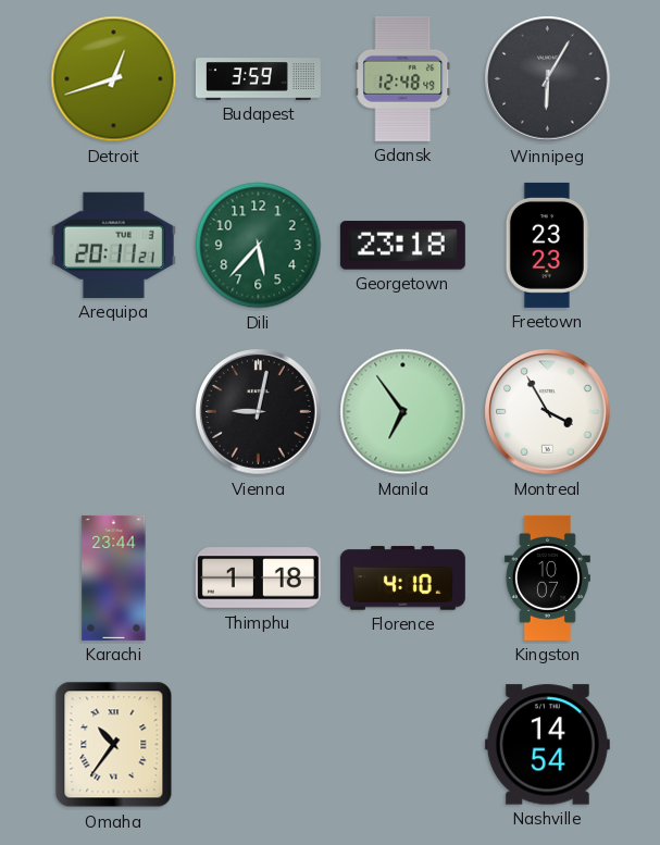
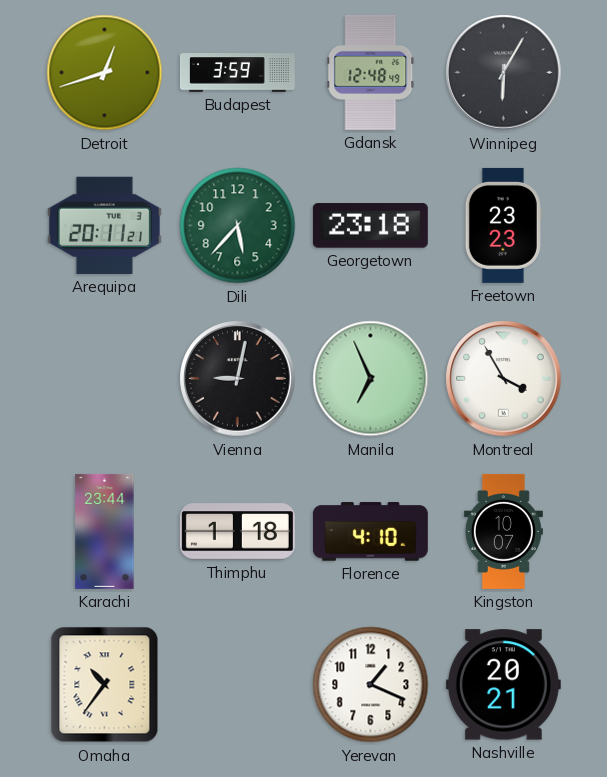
Manila: 6:54 -> 6:56
Yerevan: none -> 1:19
Nashville: 14:54 -> 20:21
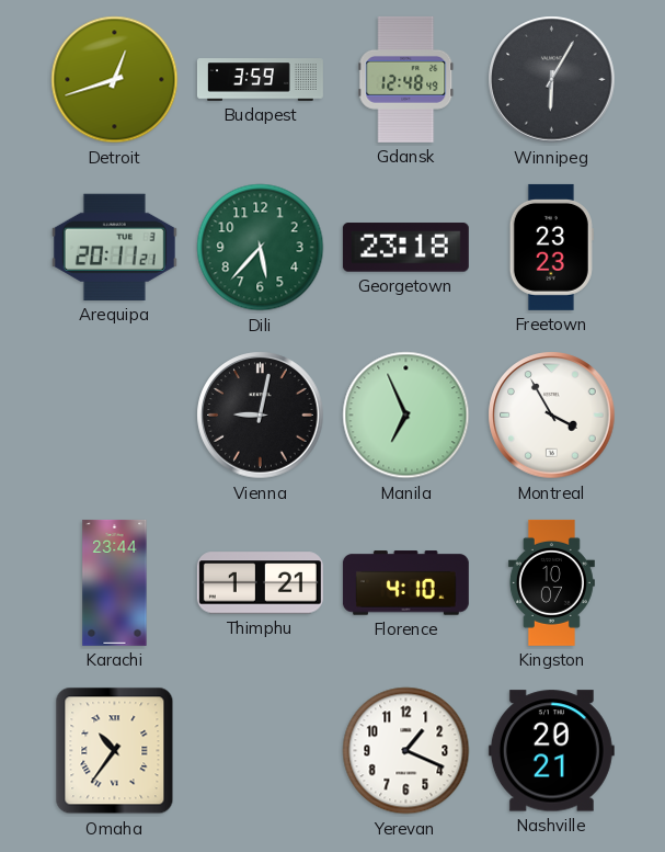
Thimphu: 1:18 -> 1:21
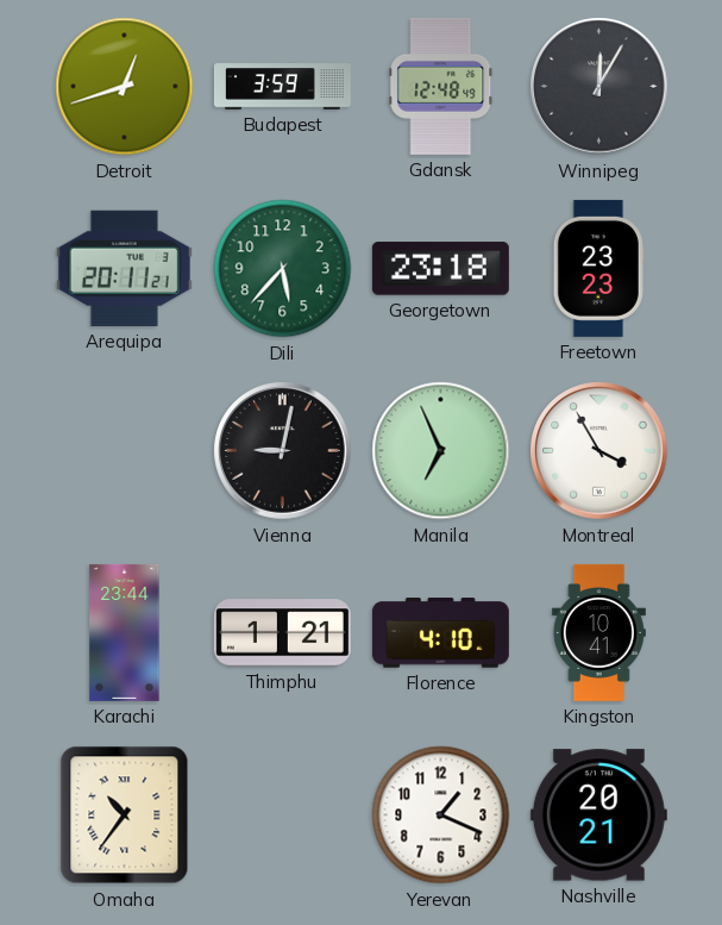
Winnipeg: 6:05 -> 12:05
Kingston: 10:07 -> 10:41
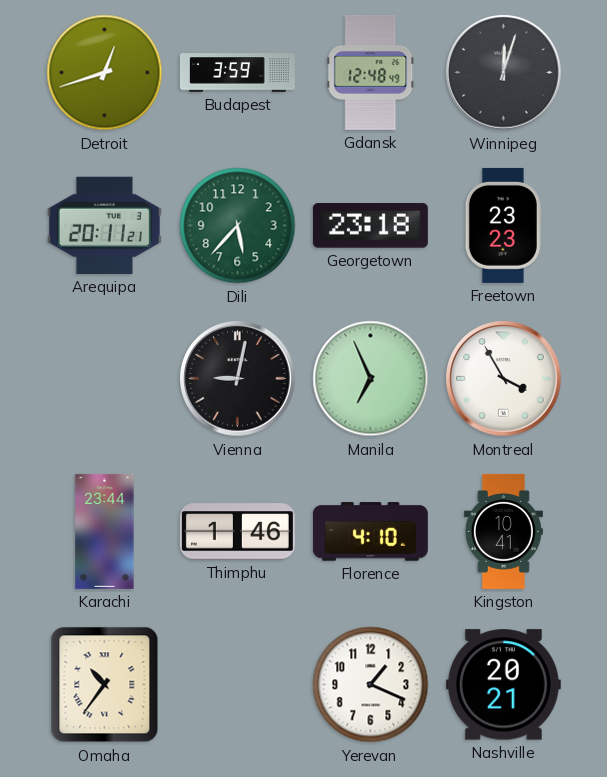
Winnipeg: 12:05 -> 12:03
Thimphu: 1:21 -> 1:46
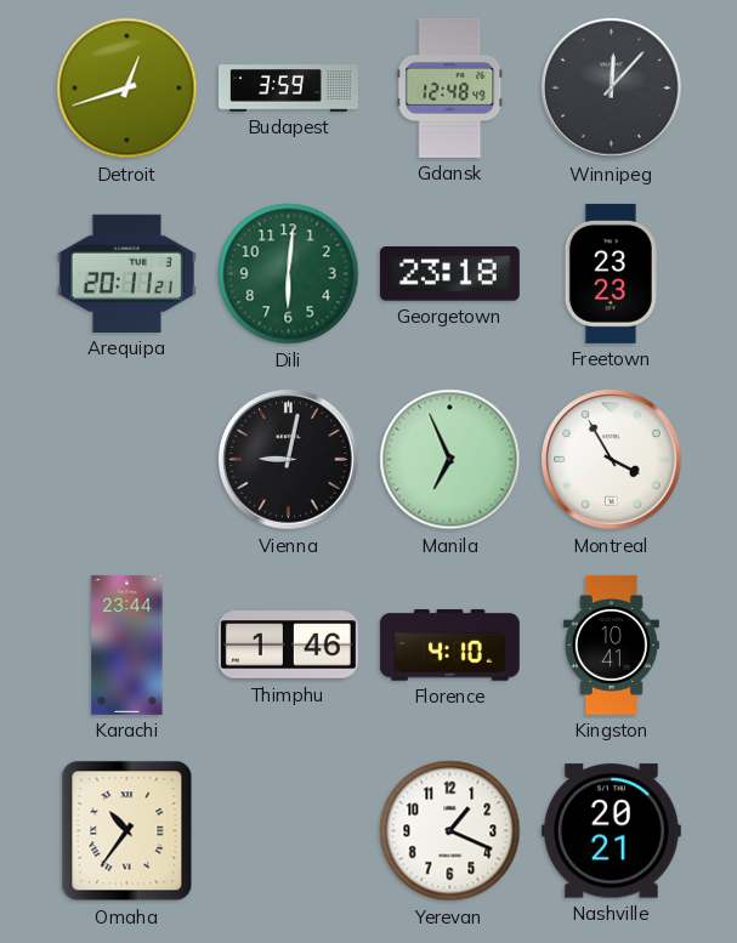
Winnipeg: 12:03 -> 12:07
Dili: 5:37 -> 6:01
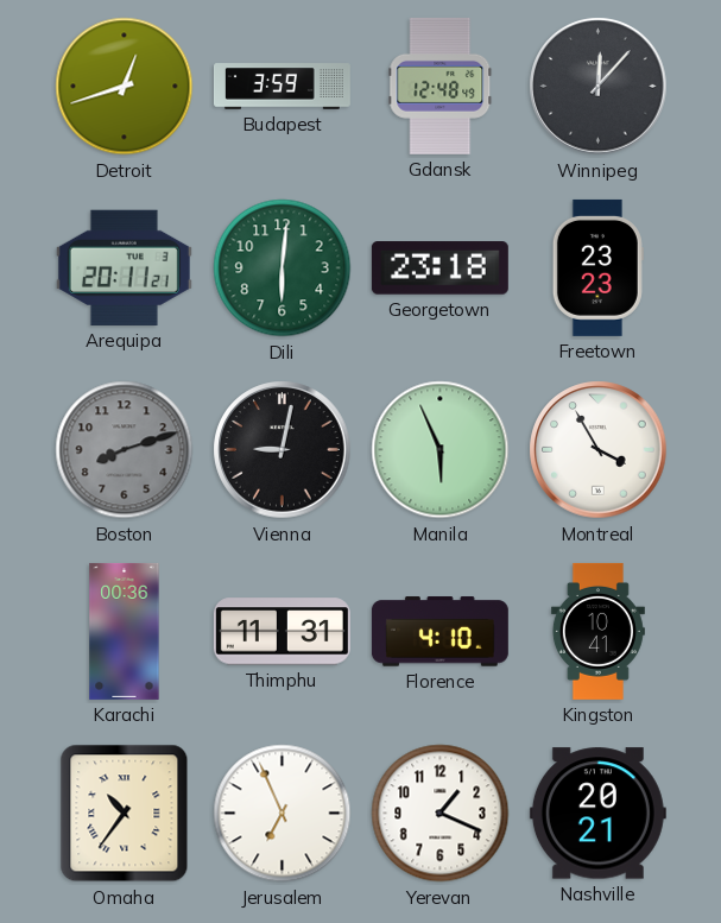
Boston: none -> 8:12
Manila: 6:56 -> 5:56
Karachi: 23:44 -> 00:36
Thimphu: 1:46 -> 11:31
Jerusalem: none -> 6:56
